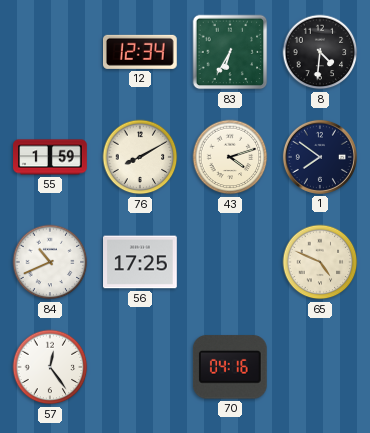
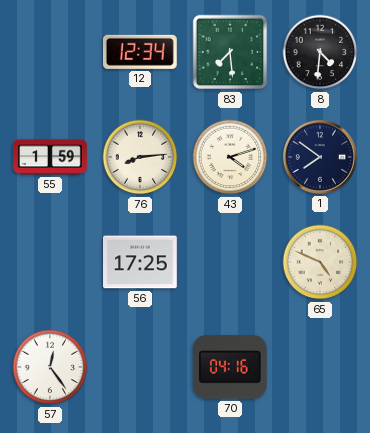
83: 6:35 -> 7:29
76: 8:10 -> 8:14
84: 10:41 -> none
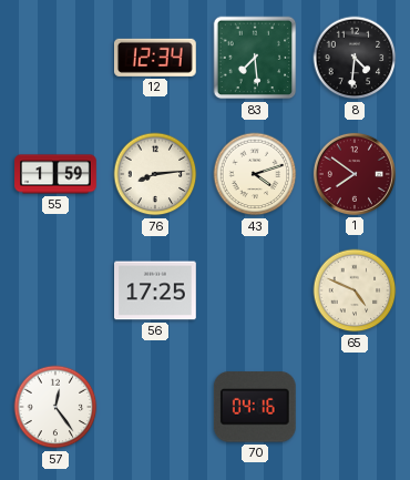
1 dial: navy -> burgundy
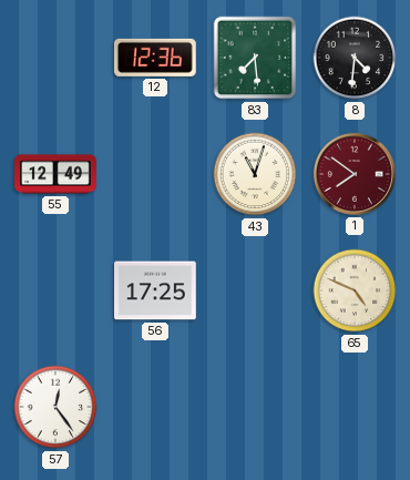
12: 12:34 -> 12:36
55: 1:59 -> 12:49
76: 8:14 -> none
43: 4:12 -> 11:03
70: 04:16 -> none
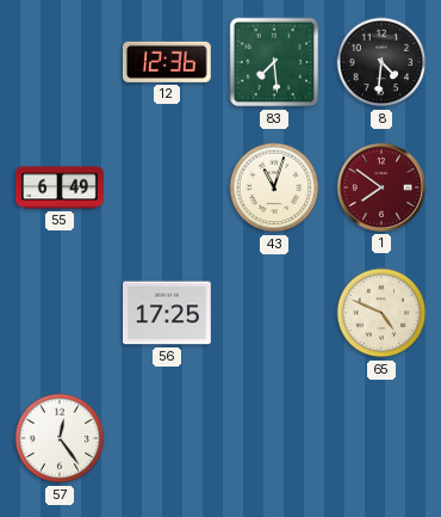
55: 12:49 -> 6:49
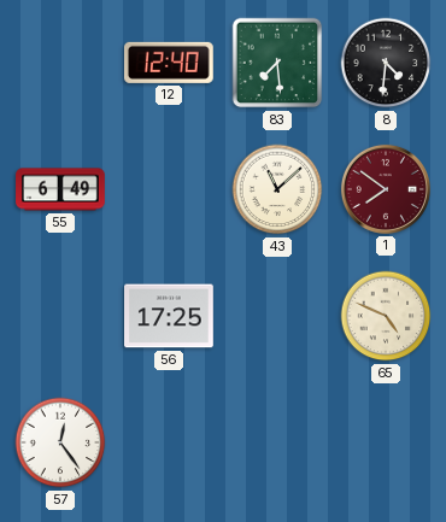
12: 12:36 -> 12:40
43: 11:03 -> 11:08
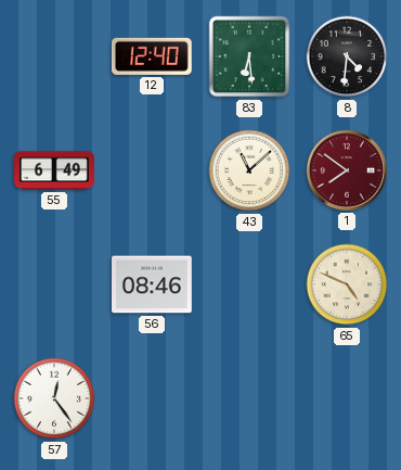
83: 7:29 -> 6:29
56: 17:25 -> 08:46
